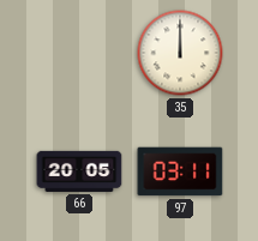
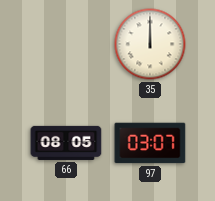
66: 20:05 -> 08:05
97: 03:11 -> 03:07
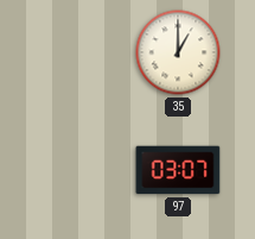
35: 12:00 -> 1:00
66: 08:05 -> none
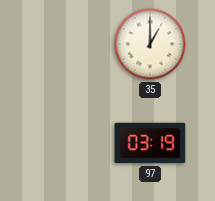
97: 03:07 -> 03:19
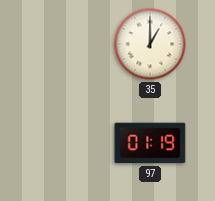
97: 03:19 -> 01:19
